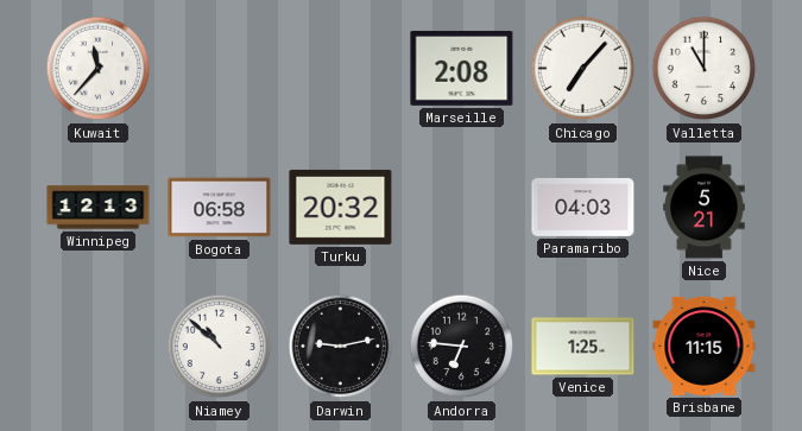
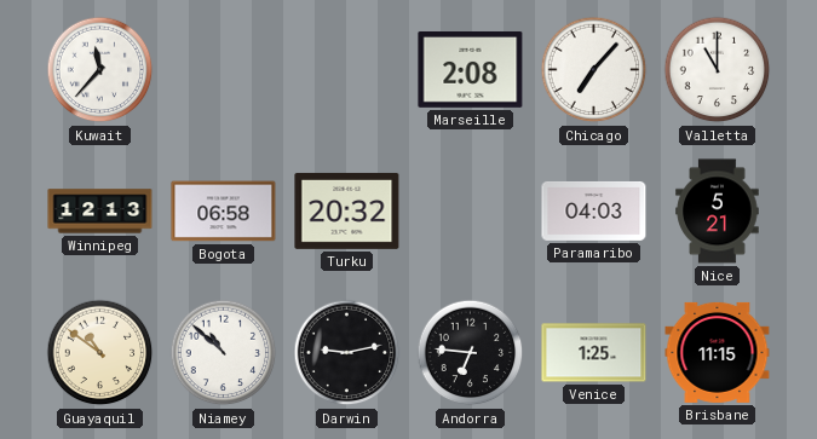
Guayaquil: none -> 10:51
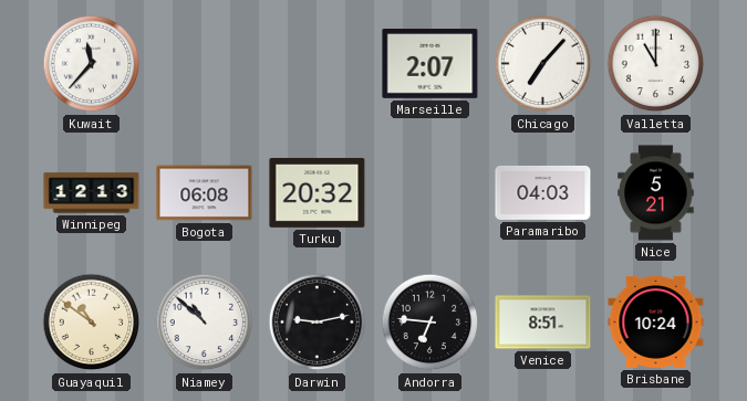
Marseille: 2:08 -> 2:07
Bogota: 06:58 -> 06:08
Venice: 1:25 -> 8:51
Brisbane: 11:15 -> 10:24
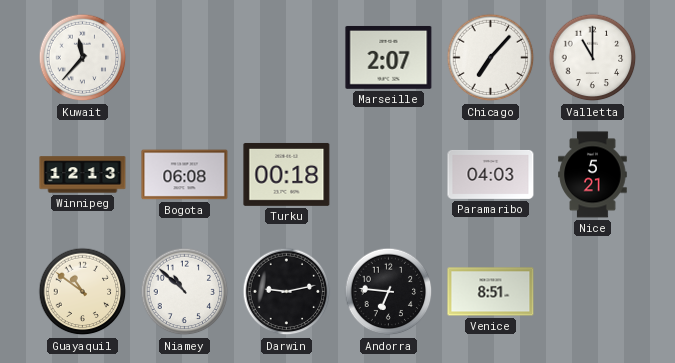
Turku: 20:32 -> 00:18
Brisbane: 10:24 -> none
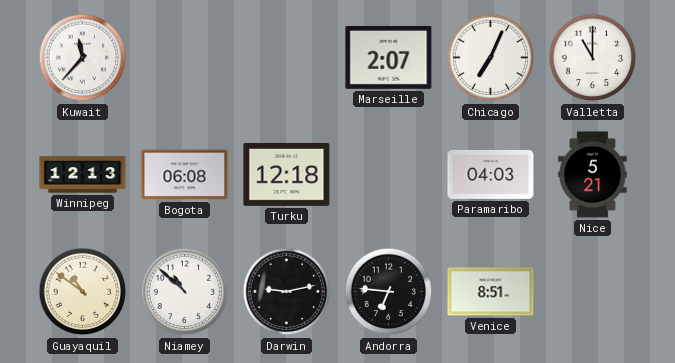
Chicago: 7:07 -> 7:04
Turku: 00:18 -> 12:18
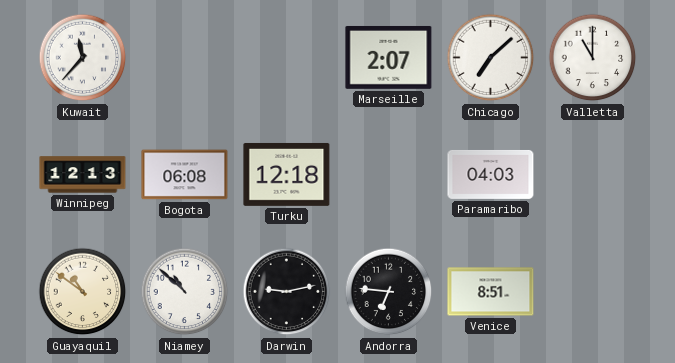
Chicago: 7:04 -> 7:08
Nice: 5:21 -> none
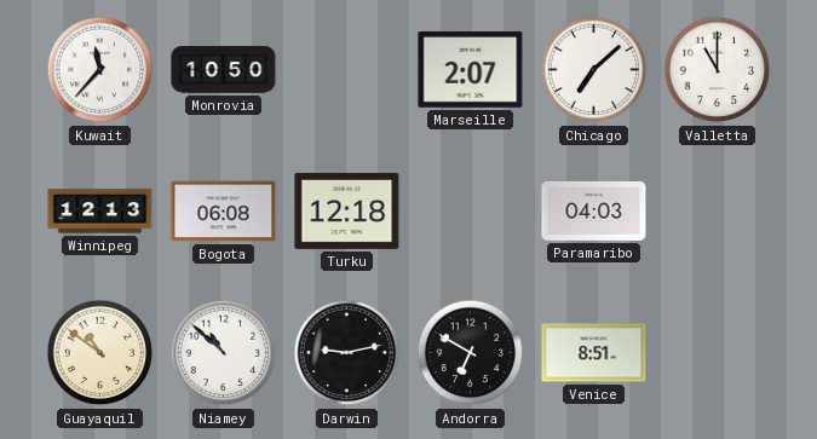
Monrovia: none -> 10:50
Andorra: 6:46 -> 6:50
